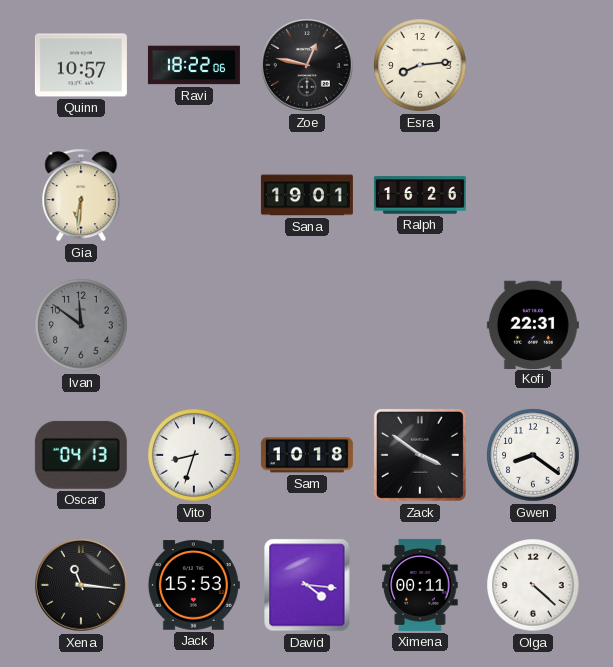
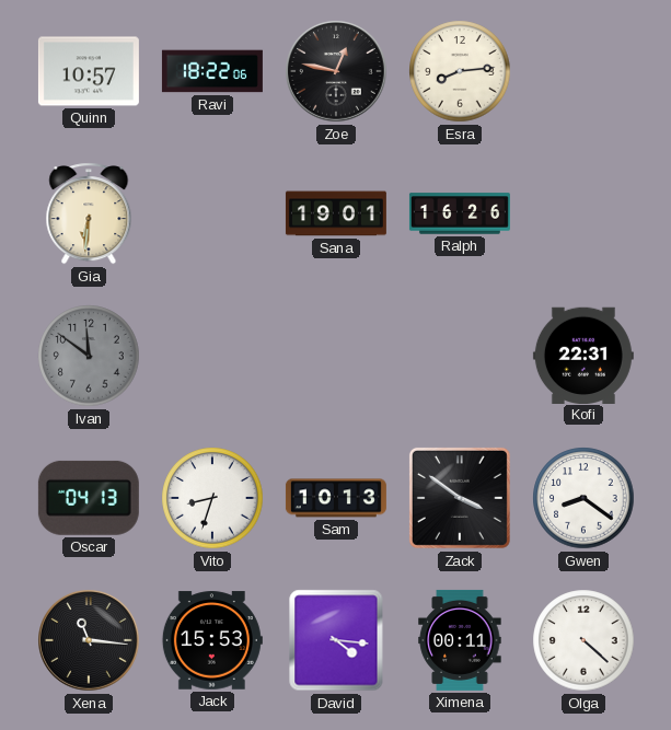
Sam: 10:18 -> 10:13
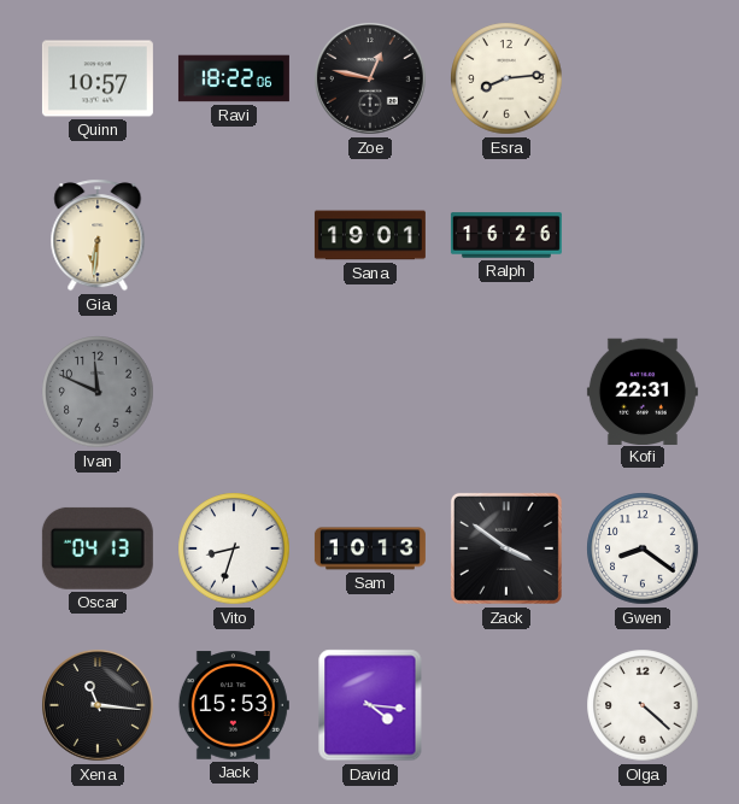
Ivan: 11:51 -> 11:49
Ximena: 00:11 -> none
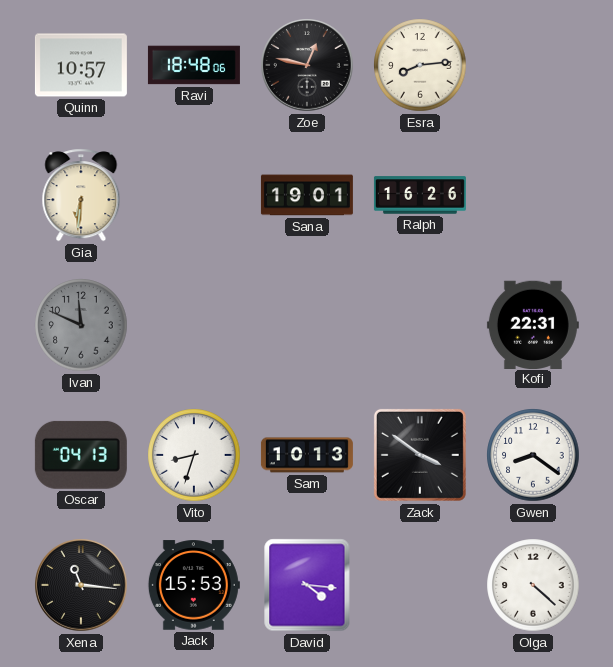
Ravi: 18:22 -> 18:48
